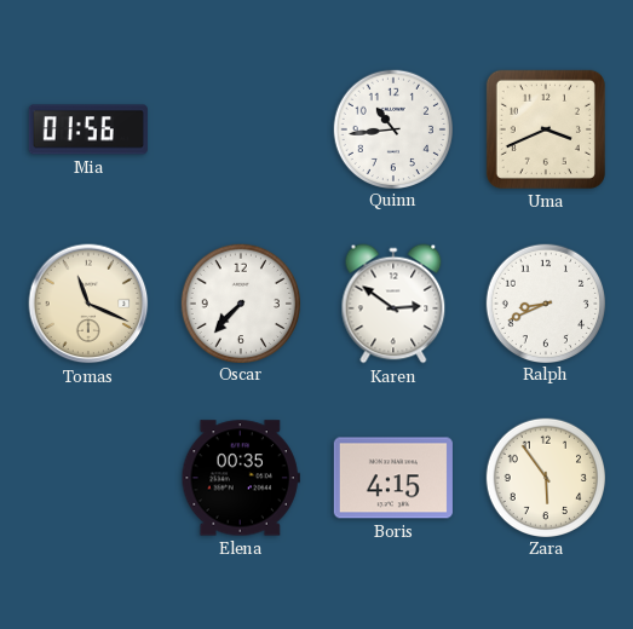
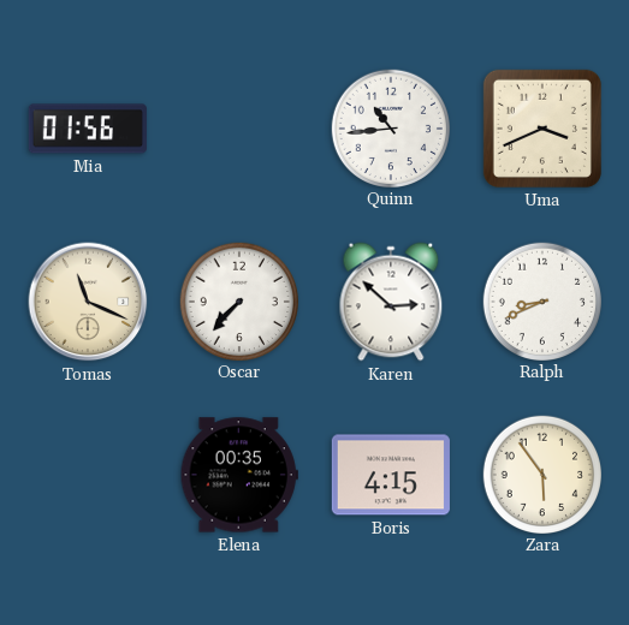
Karen: 2:51 -> 2:52
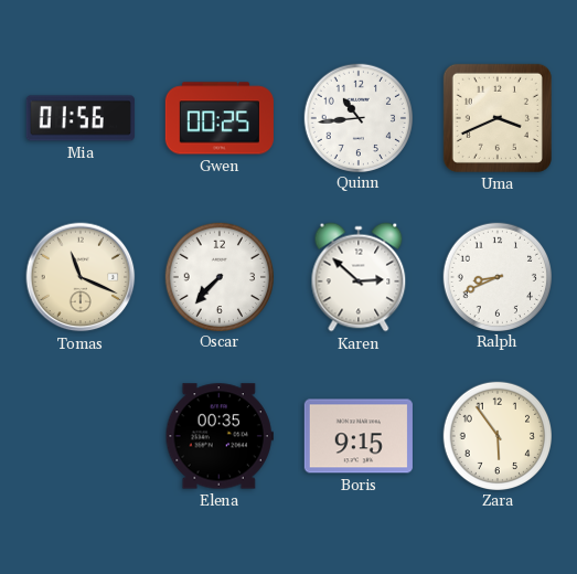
Gwen: none -> 00:25
Boris: 4:15 -> 9:15
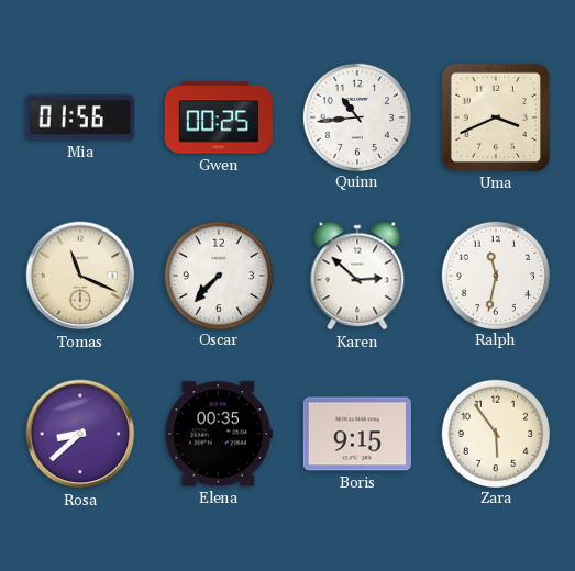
Ralph: 8:41 -> 11:32
Rosa: none -> 8:38
